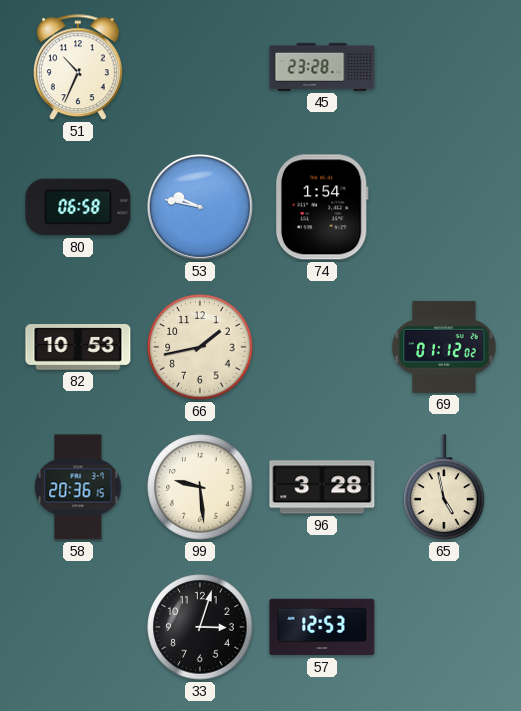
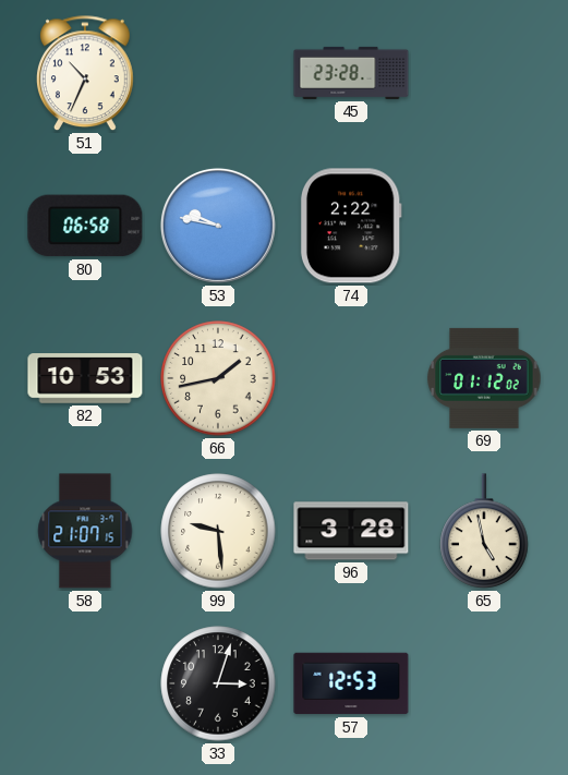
74: 1:54 -> 2:22
58: 20:36 -> 21:07
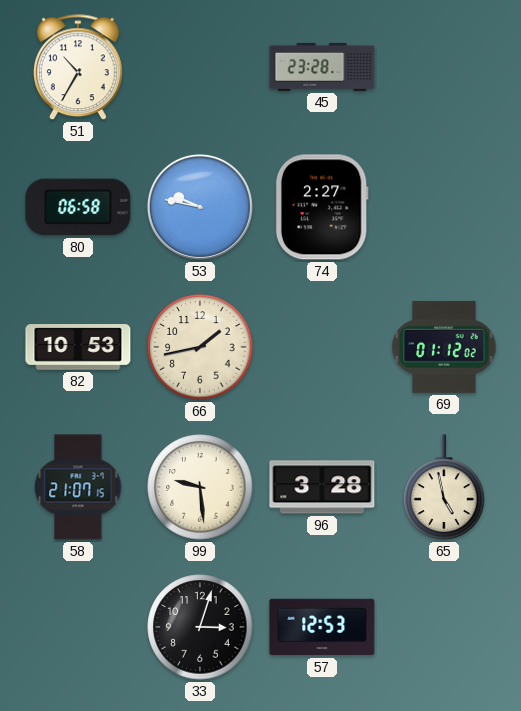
51: 10:34 -> 10:35
74: 2:22 -> 2:27
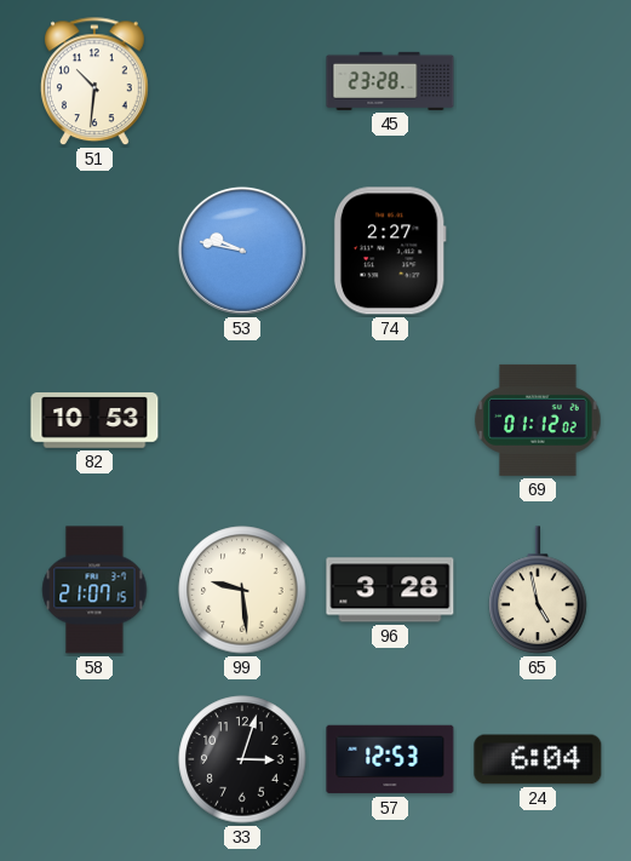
51: 10:35 -> 10:31
80: 06:58 -> none
66: 1:43 -> none
24: none -> 6:04
